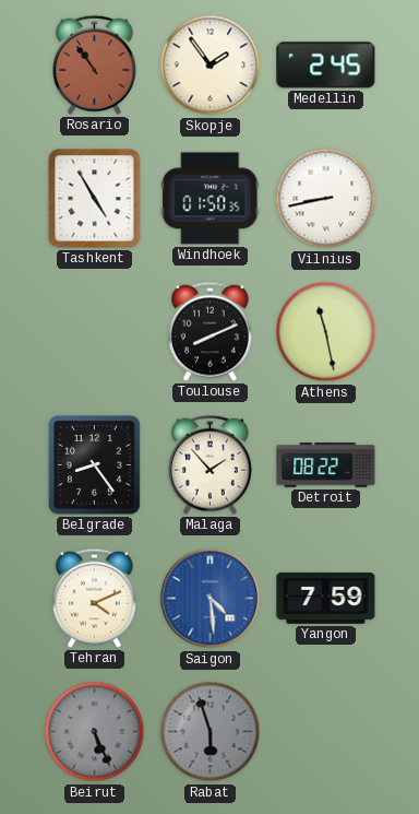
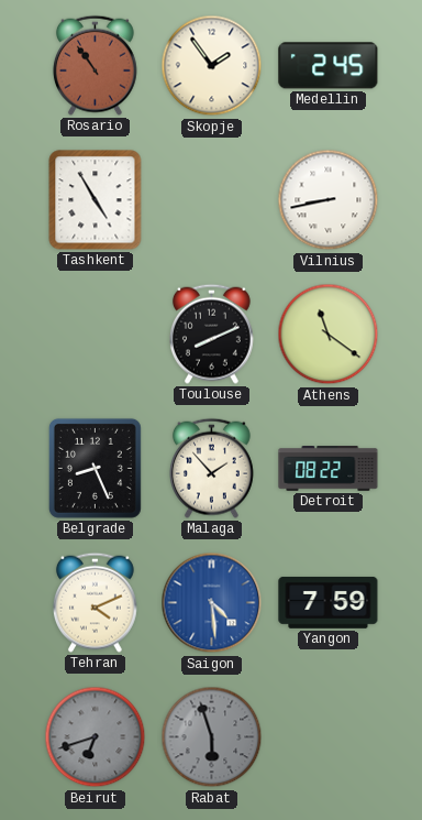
Windhoek: 01:50 -> none
Athens: 11:28 -> 11:21
Belgrade: 8:24 -> 8:26
Beirut: 5:26 -> 6:42
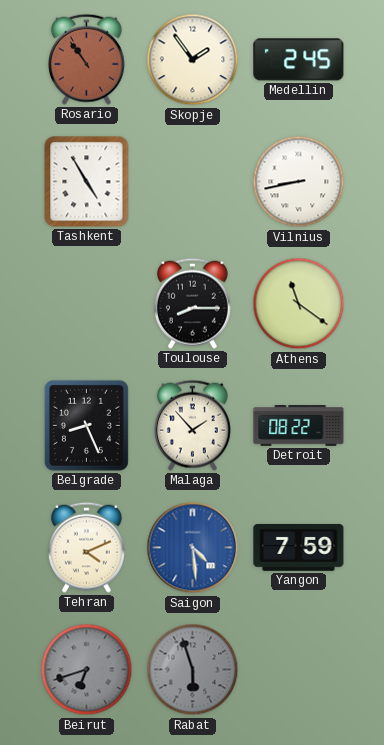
Toulouse: 8:11 -> 8:15
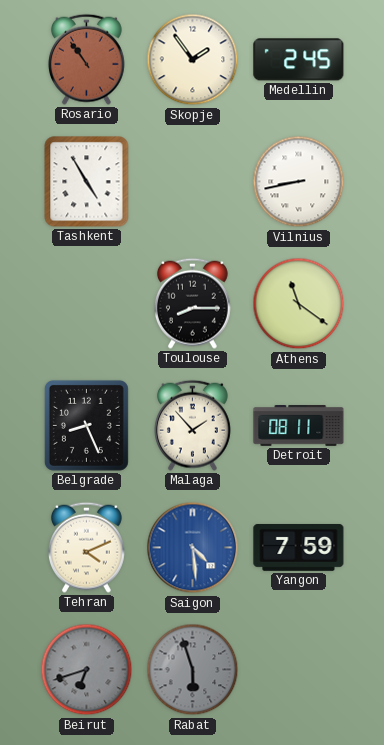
Detroit: 08:22 -> 08:11
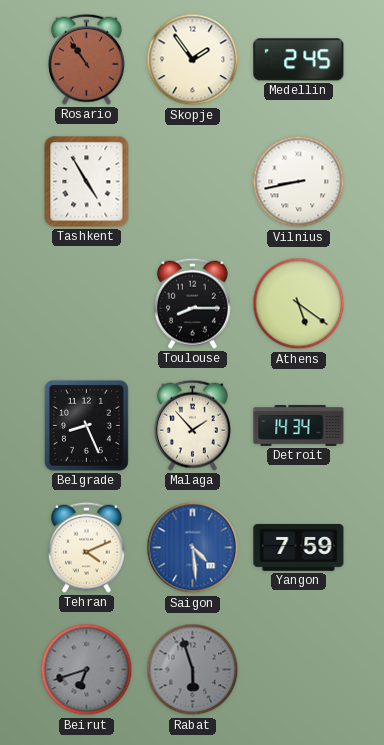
Athens: 11:21 -> 5:21
Detroit: 08:11 -> 14:34
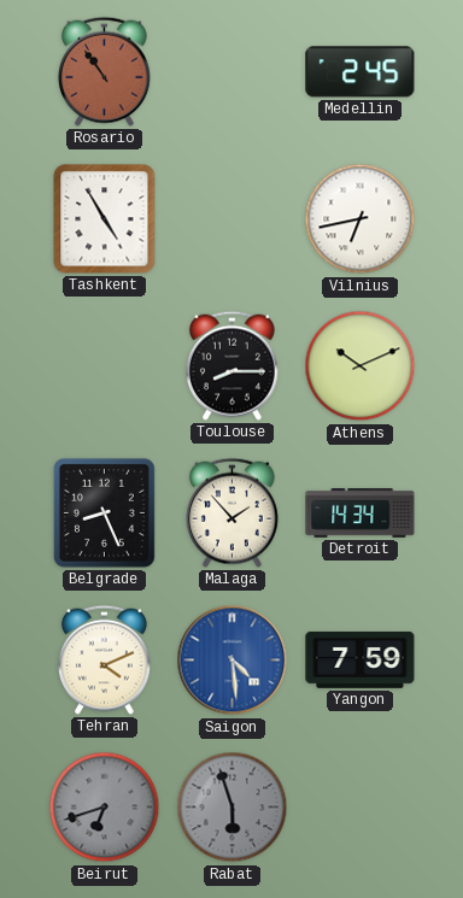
Skopje: 1:54 -> none
Vilnius: 8:43 -> 6:43
Athens: 5:21 -> 10:11
